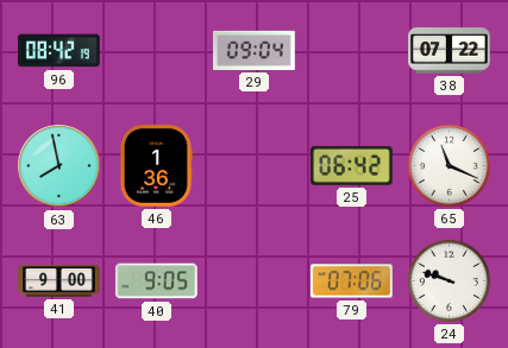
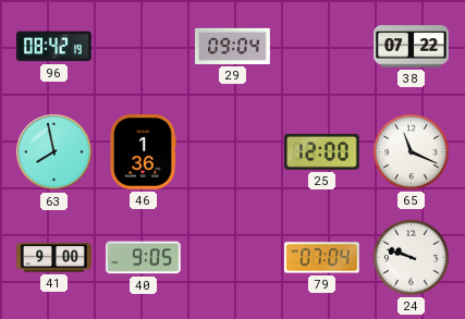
25: 06:42 -> 12:00
79: 07:06 -> 07:04
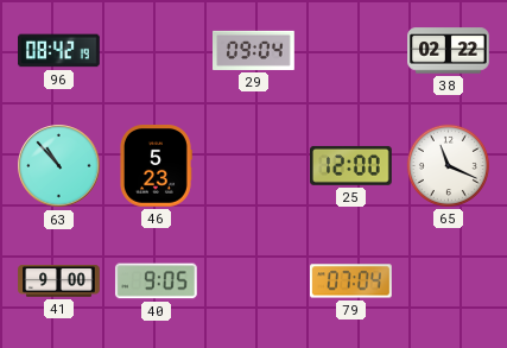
38: 07:22 -> 02:22
63: 7:58 -> 10:53
46: 1:36 -> 5:23
24: 9:48 -> none
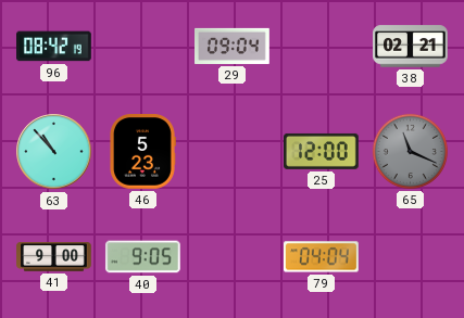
38: 02:22 -> 02:21
65 dial: white -> grey
79: 07:04 -> 04:04
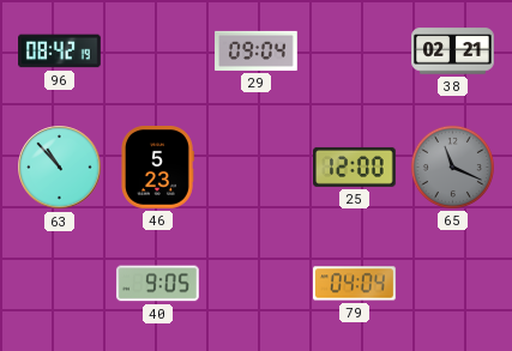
41: 9:00 -> none
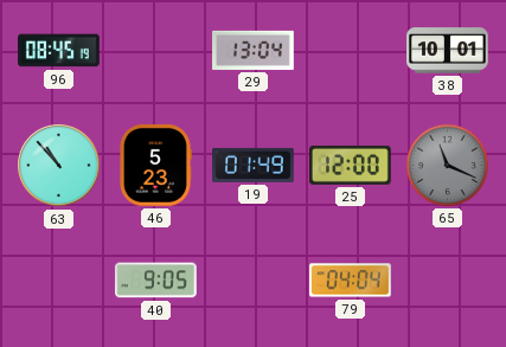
96: 08:42 -> 08:45
29: 09:04 -> 13:04
38: 02:21 -> 10:01
19: none -> 01:49
